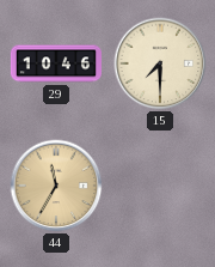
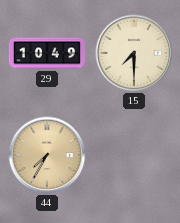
29: 10:46 -> 10:49
44: 11:35 -> 7:35
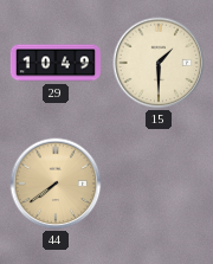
15: 7:30 -> 1:30
44: 7:35 -> 7:39
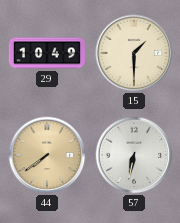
57: none -> 6:32
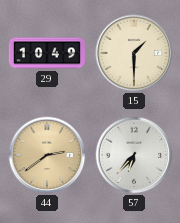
44: 7:39 -> 2:39
57: 6:32 -> 6:37
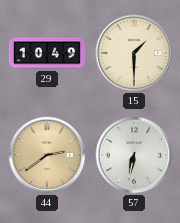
57: 6:37 -> 6:32
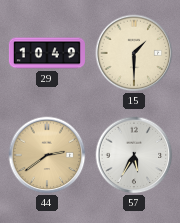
57: 6:32 -> 5:35
